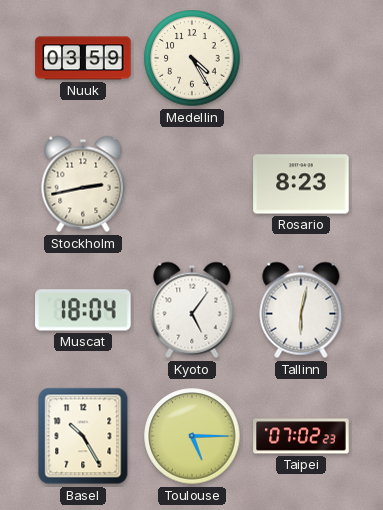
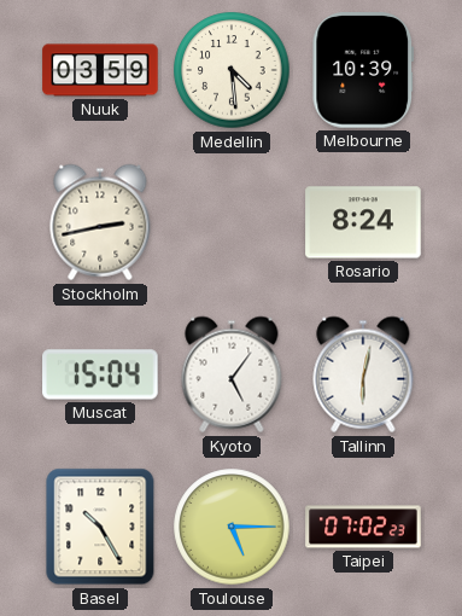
Medellin: 4:25 -> 4:29
Melbourne: none -> 10:39
Rosario: 8:23 -> 8:24
Muscat: 18:04 -> 15:04
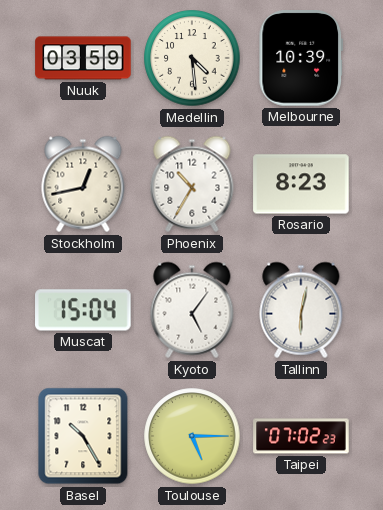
Stockholm: 2:43 -> 12:43
Phoenix: none -> 10:35
Rosario: 8:24 -> 8:23
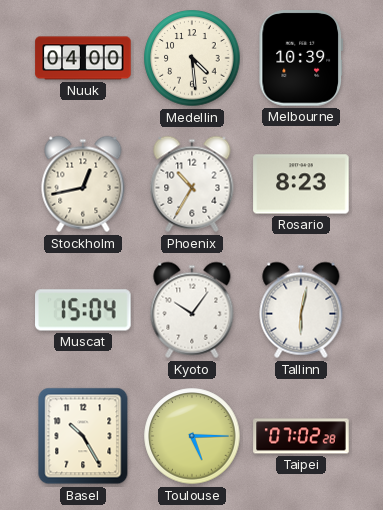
Nuuk: 03:59 -> 04:00
Kyoto: 5:06 -> 10:06
Taipei: 07:02:23 -> 07:02:28
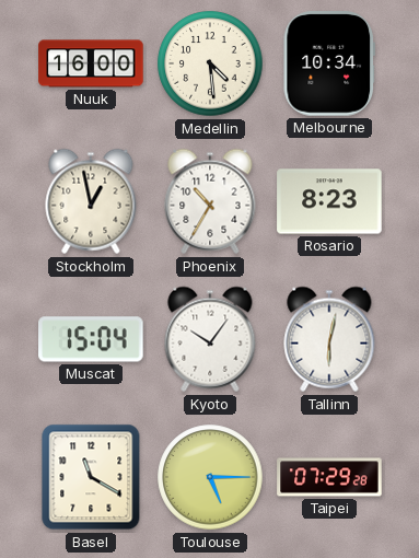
Nuuk: 04:00 -> 16:00
Melbourne: 10:39 -> 10:34
Stockholm: 12:43 -> 12:58
Basel: 10:25 -> 11:20
Taipei: 07:02 -> 07:29
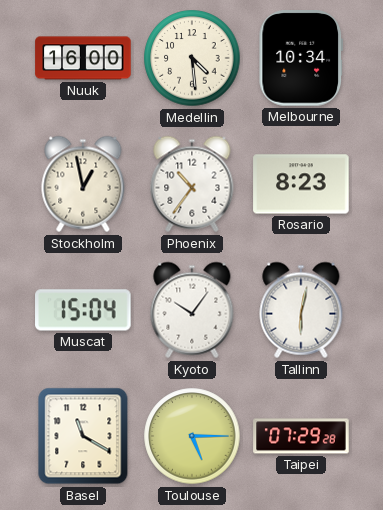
Phoenix: 10:35 -> 10:36
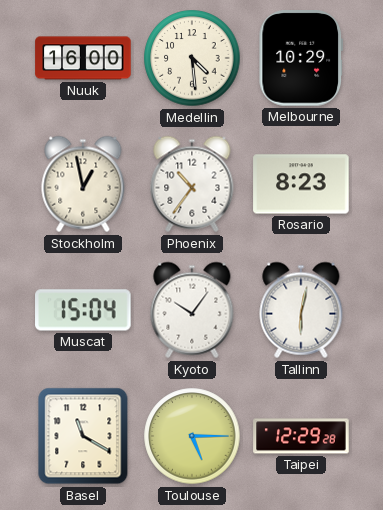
Melbourne: 10:34 -> 10:29
Taipei: 07:29 -> 12:29
